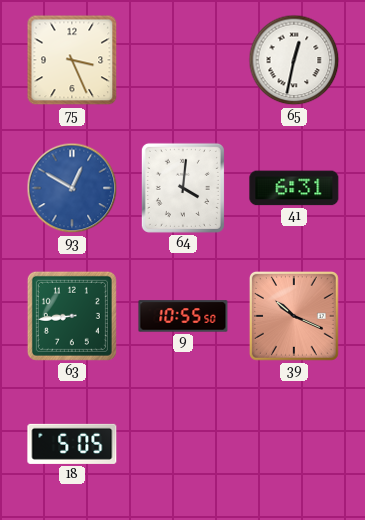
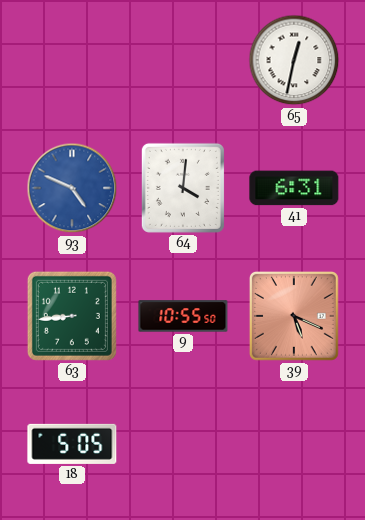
75: 3:26 -> none
93: 12:50 -> 4:49
39: 10:19 -> 5:19
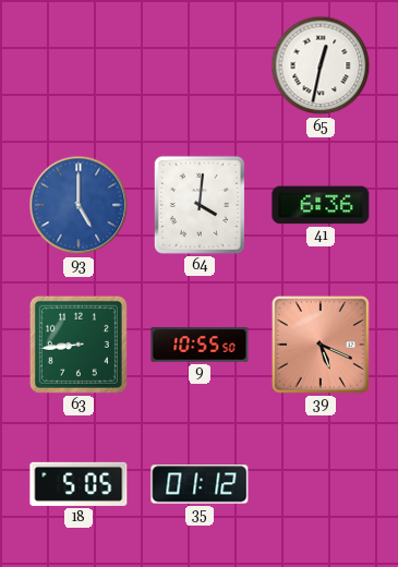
93: 4:49 -> 5:00
41: 6:31 -> 6:36
35: none -> 01:12
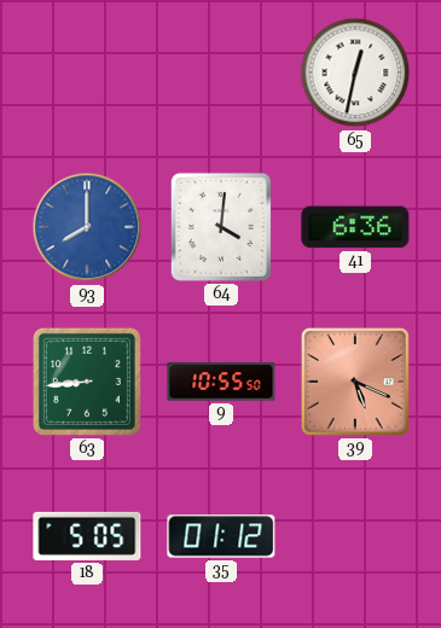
93: 5:00 -> 8:00
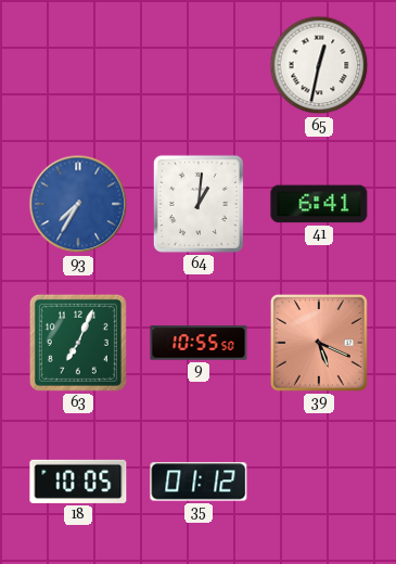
93: 8:00 -> 7:35
64: 4:01 -> 1:01
41: 6:36 -> 6:41
63: 8:44 -> 7:04
18: 5:05 -> 10:05
